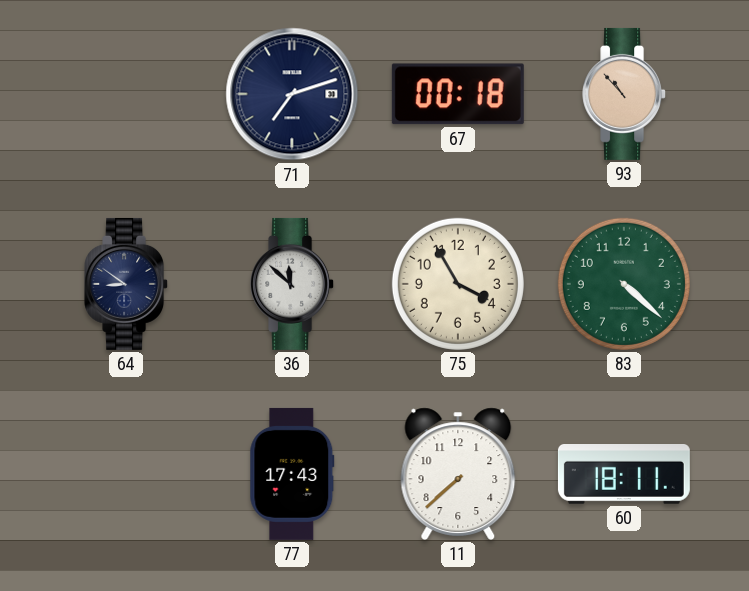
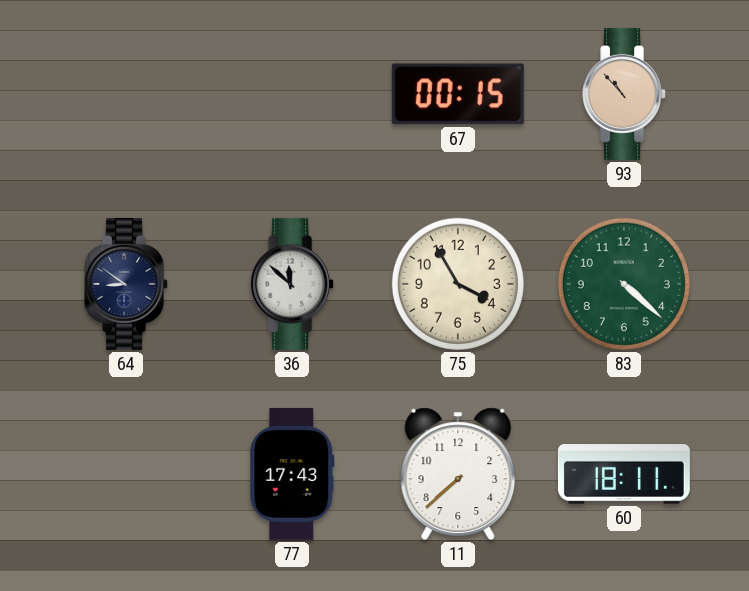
71: 7:12 -> none
67: 00:18 -> 00:15
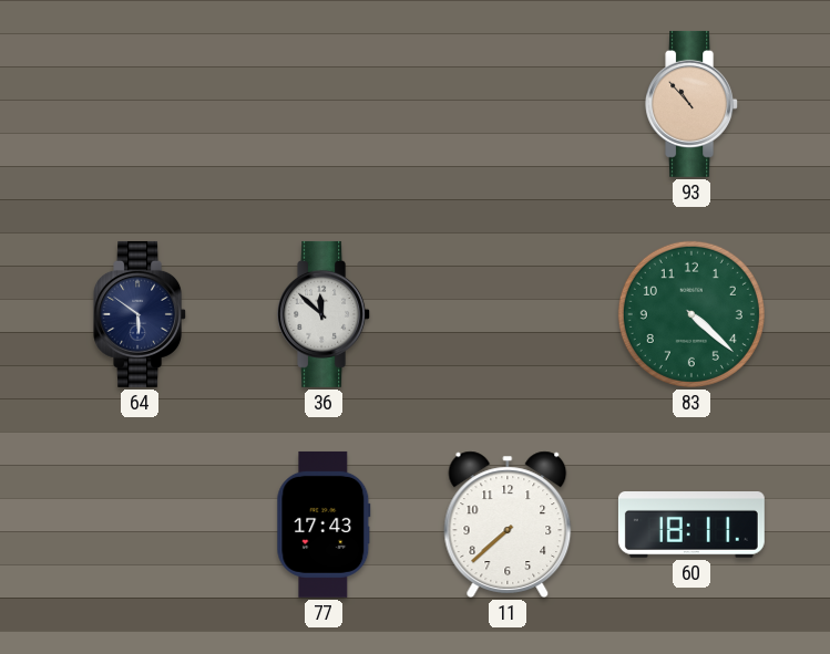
67: 00:15 -> none
64: 8:51 -> 5:51
75: 3:55 -> none
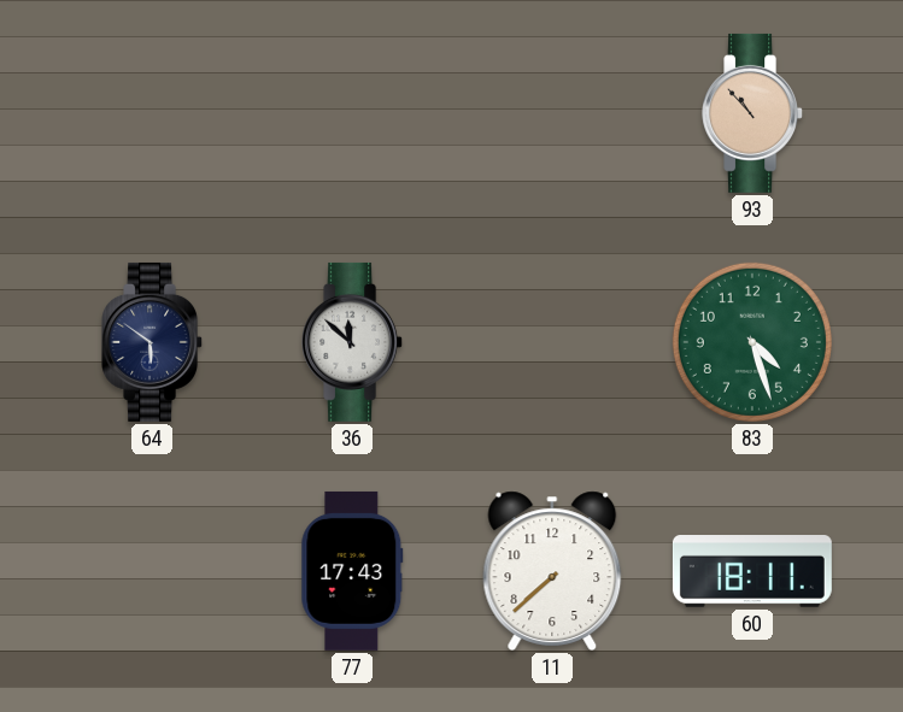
83: 4:22 -> 4:27
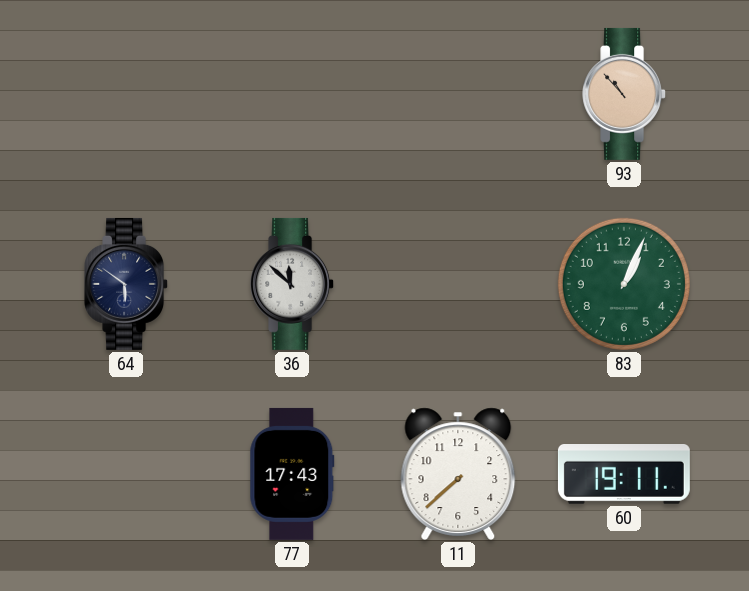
83: 4:27 -> 1:04
60: 18:11 -> 19:11
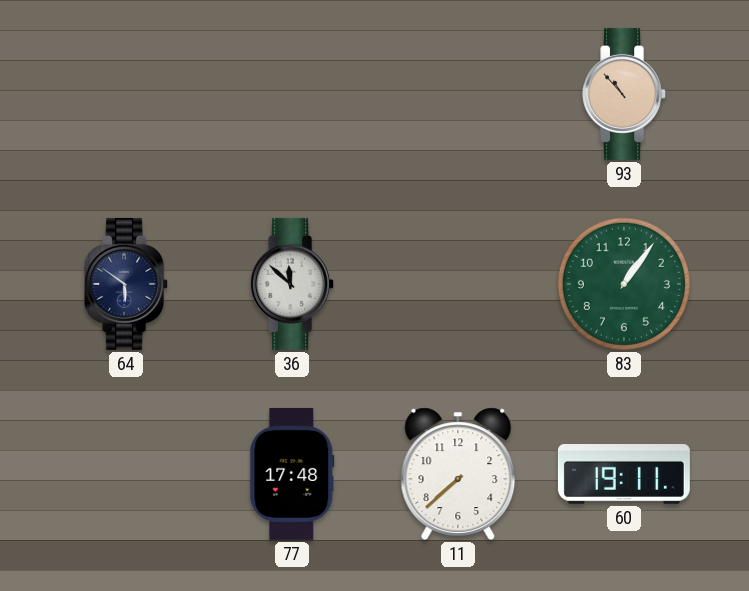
83: 1:04 -> 1:06
77: 17:43 -> 17:48
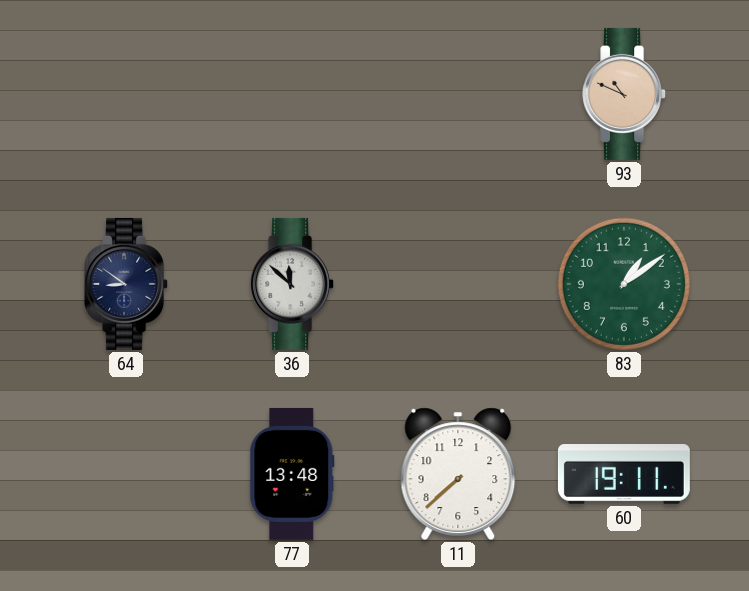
93: 10:53 -> 10:49
64: 5:51 -> 8:51
83: 1:06 -> 1:09
77: 17:48 -> 13:48
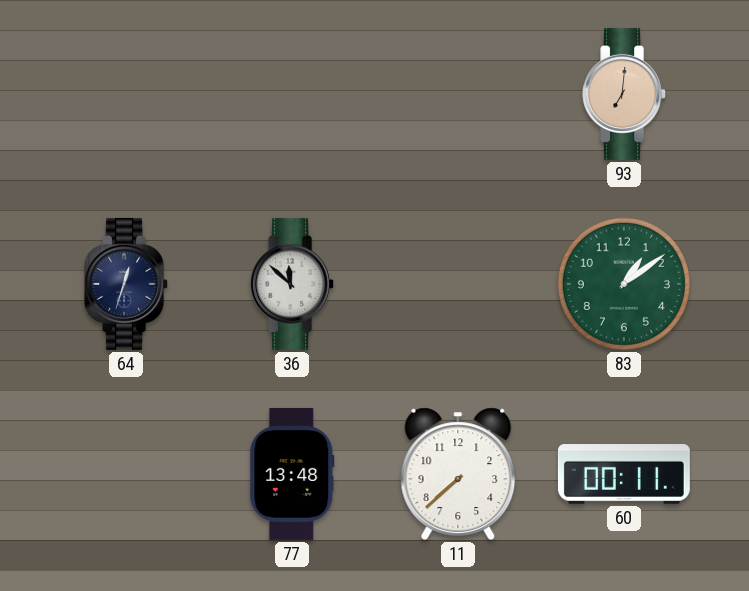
93: 10:49 -> 7:01
64: 8:51 -> 12:33
60: 19:11 -> 00:11
